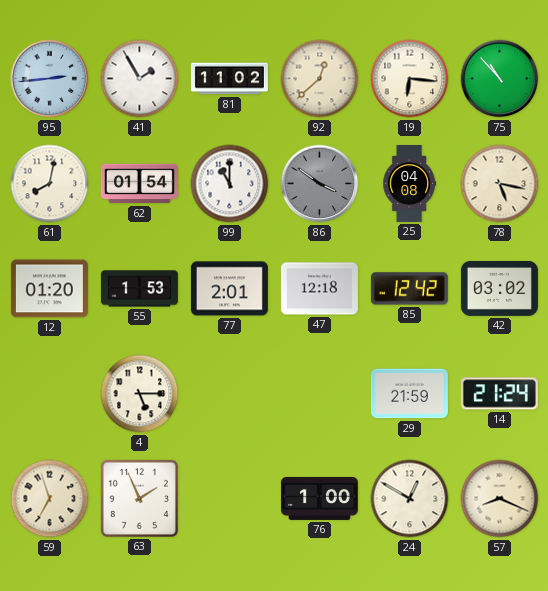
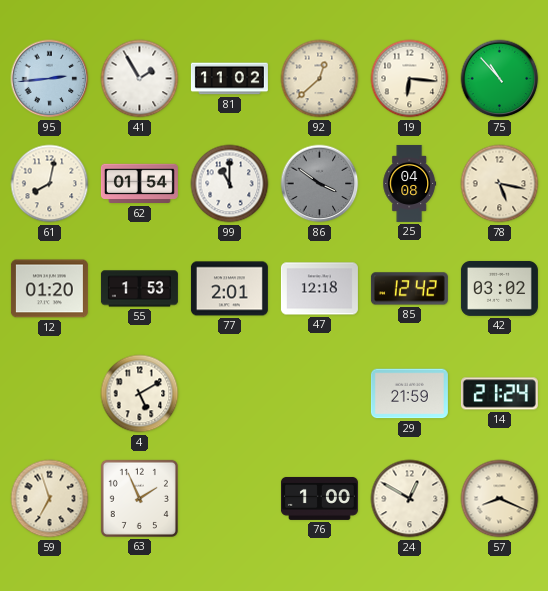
4: 5:15 -> 5:10
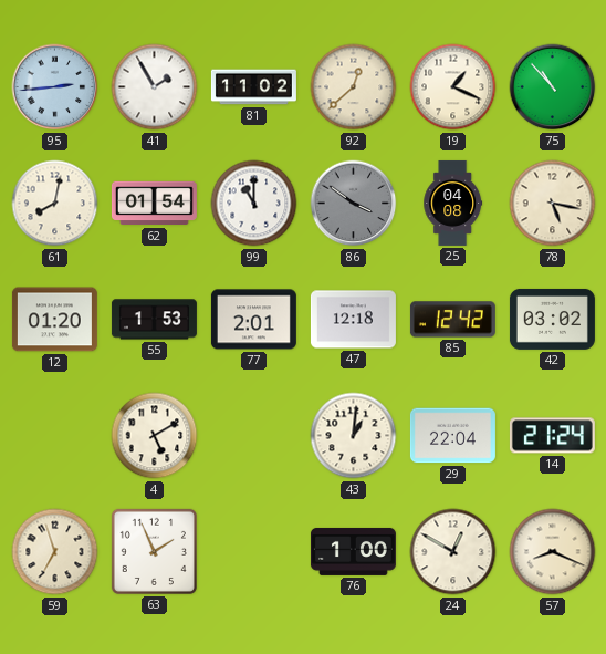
19: 6:16 -> 1:19
43: none -> 1:01
29: 21:59 -> 22:04
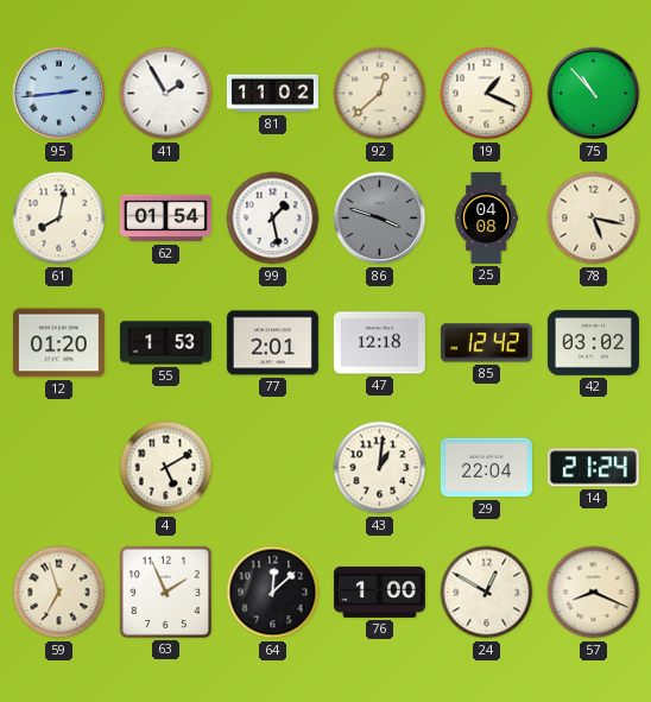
99: 11:00 -> 1:28
86: 3:51 -> 3:48
64: none -> 12:08
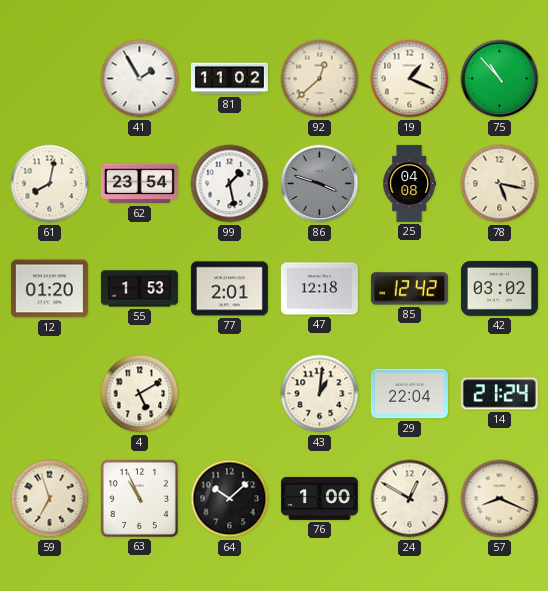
95: 2:44 -> none
62: 01:54 -> 23:54
63: 1:56 -> 10:56
64: 12:08 -> 10:08
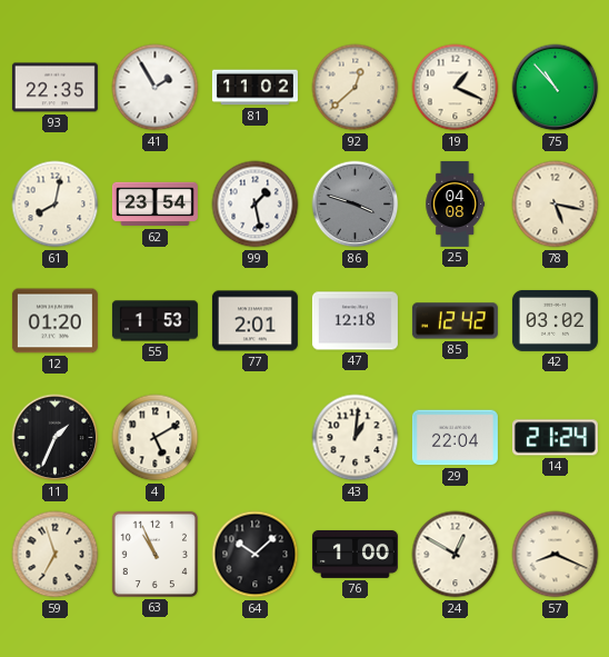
93: none -> 22:35
11: none -> 1:34
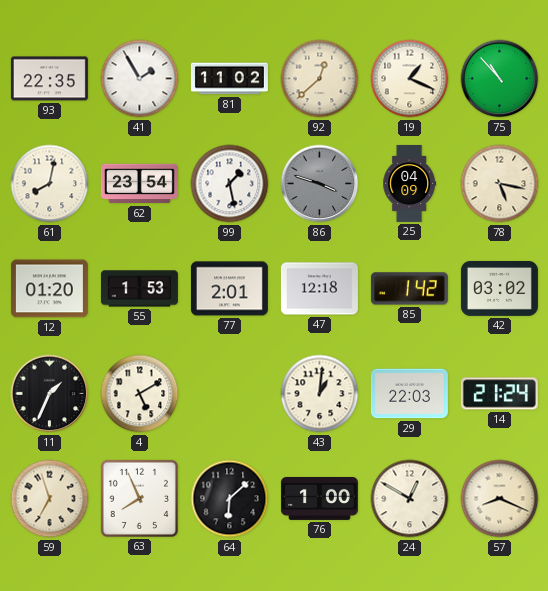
25: 04:08 -> 04:09
85: 12:42 -> 1:42
29: 22:04 -> 22:03
63: 10:56 -> 7:56
64: 10:08 -> 6:08
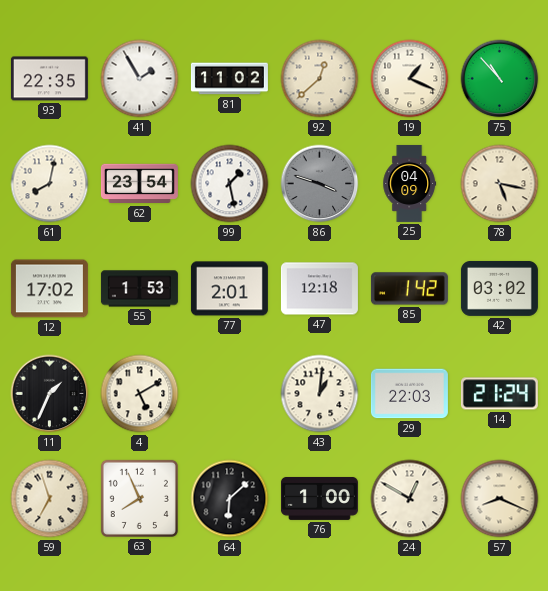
12: 01:20 -> 17:02
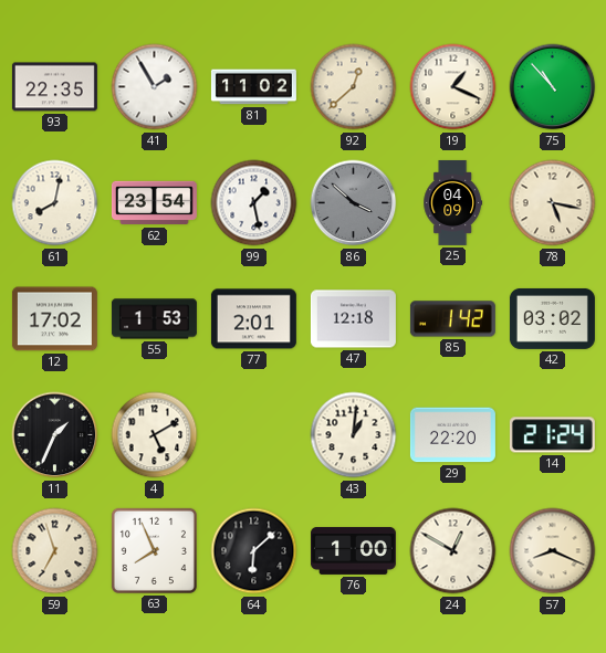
86: 3:48 -> 3:52
29: 22:03 -> 22:20
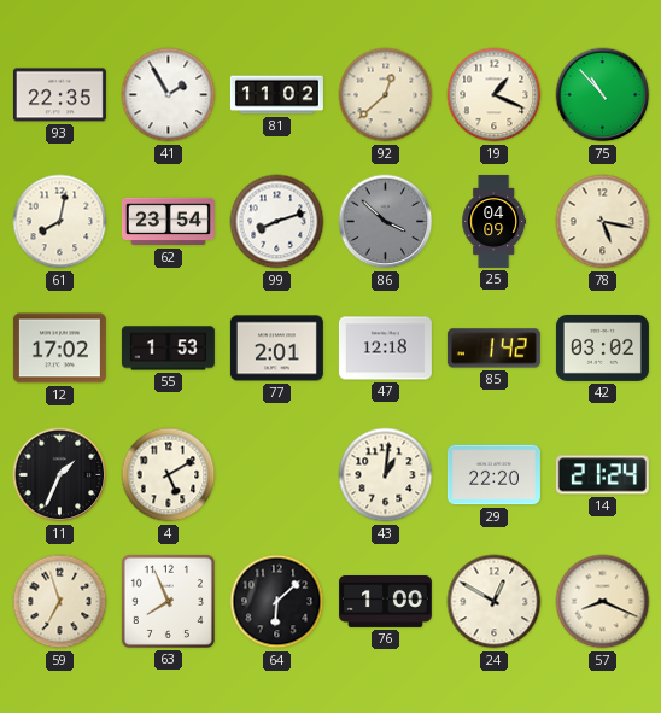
99: 1:28 -> 8:12
